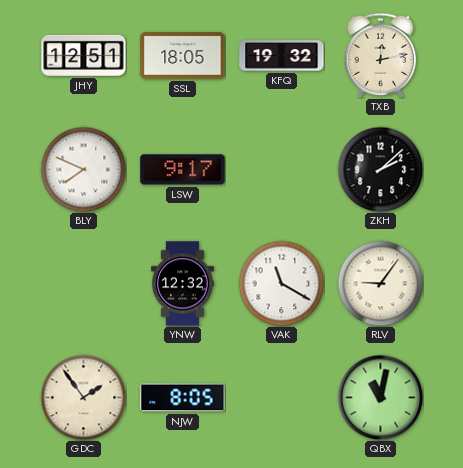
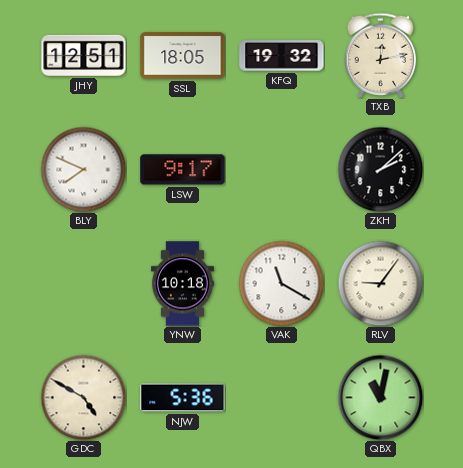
YNW: 12:32 -> 10:18
GDC: 1:54 -> 4:50
NJW: 8:05 -> 5:36
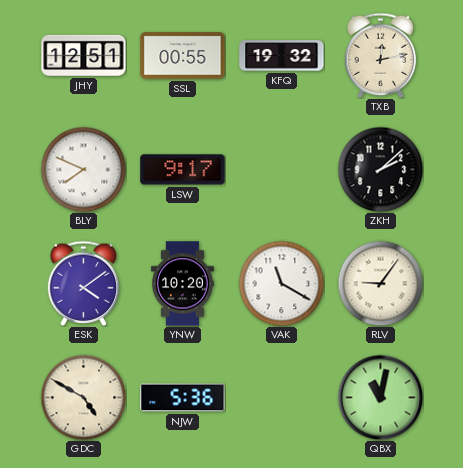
SSL: 18:05 -> 00:55
ESK: none -> 4:09
YNW: 10:18 -> 10:20
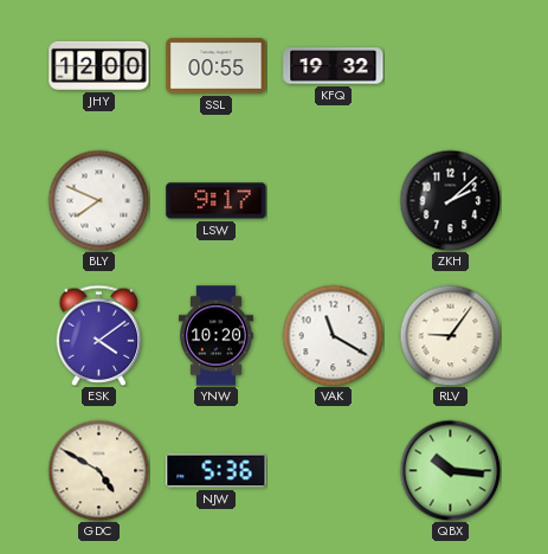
JHY: 12:51 -> 12:00
TXB: 12:13 -> none
QBX: 11:02 -> 10:16
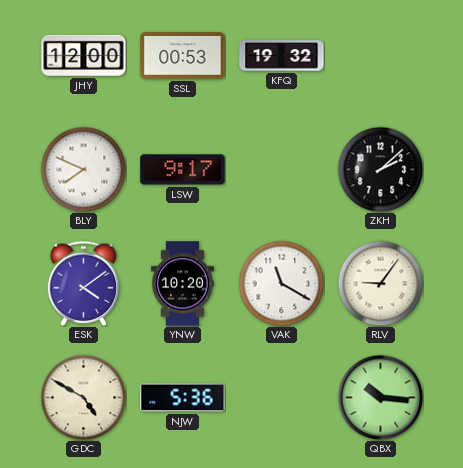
SSL: 00:55 -> 00:53
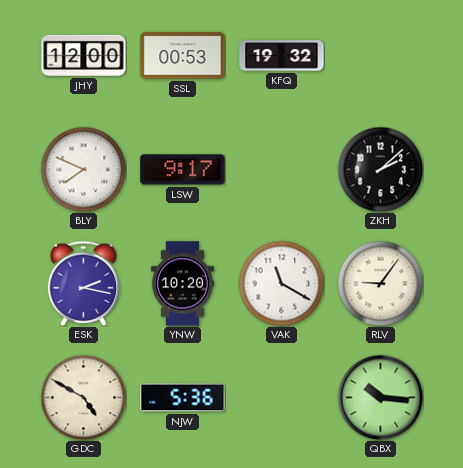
ESK: 4:09 -> 2:17
